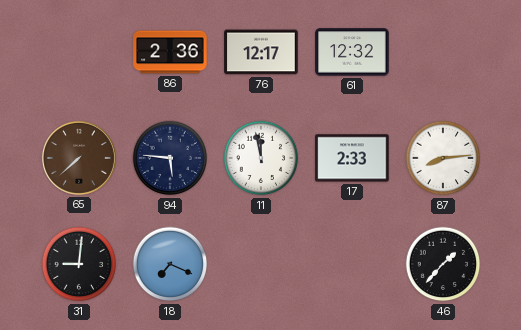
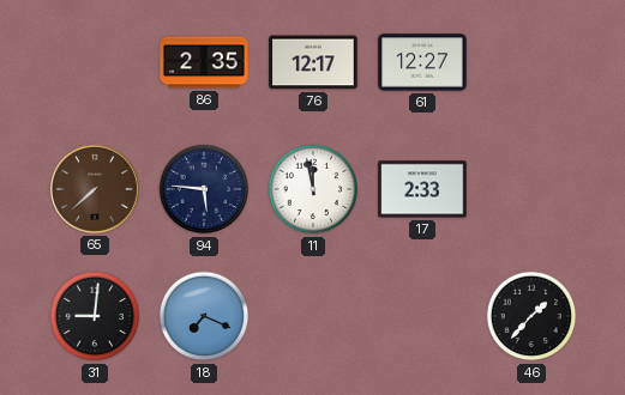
86: 2:36 -> 2:35
61: 12:32 -> 12:27
87: 8:14 -> none
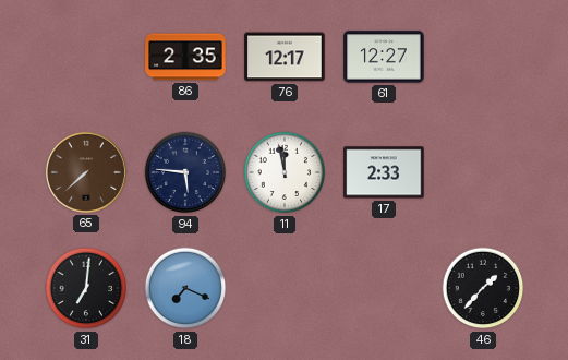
31: 9:01 -> 7:01
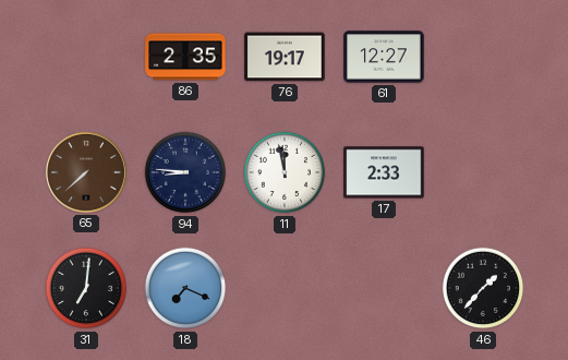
76: 12:17 -> 19:17
94: 5:46 -> 8:46
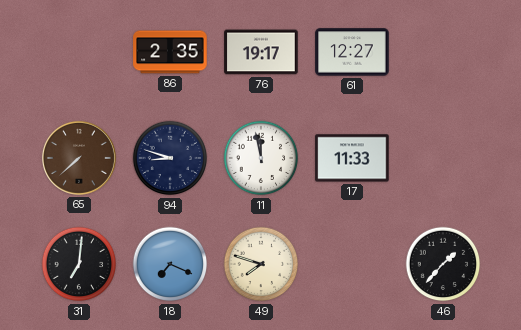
94: 8:46 -> 8:48
17: 2:33 -> 11:33
49: none -> 7:48
